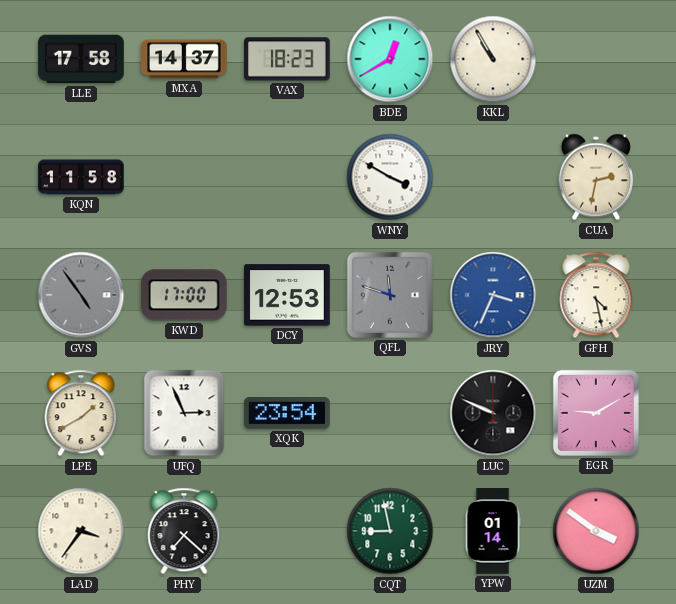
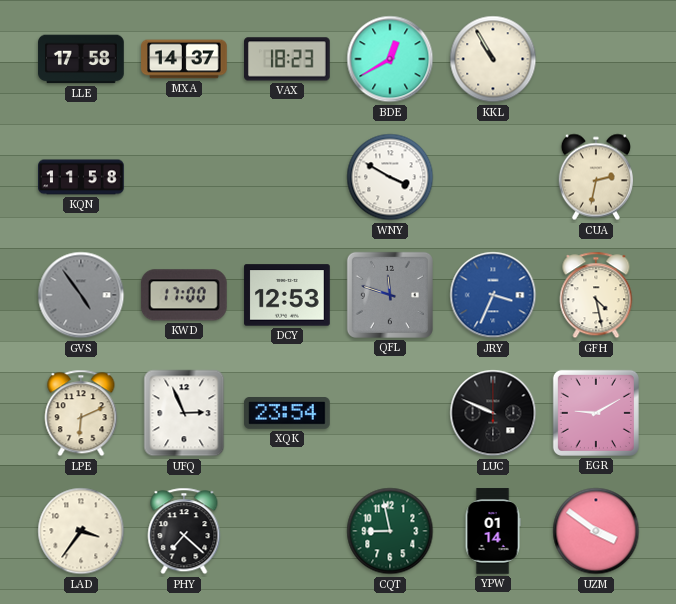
LPE: 1:40 -> 6:11
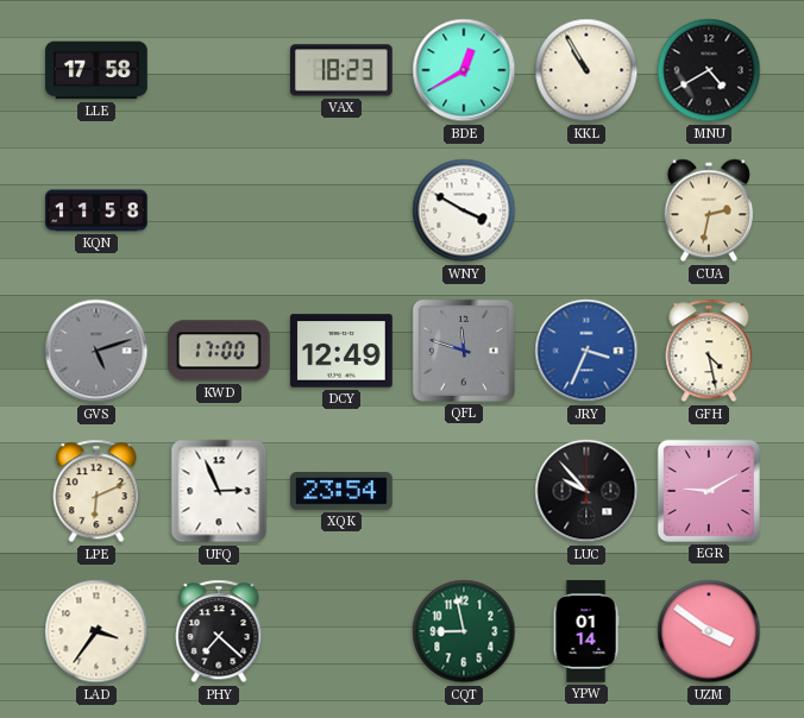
MXA: 14:37 -> none
MNU: none -> 4:40
GVS: 4:54 -> 5:12
DCY: 12:53 -> 12:49
LUC: 9:49 -> 9:53
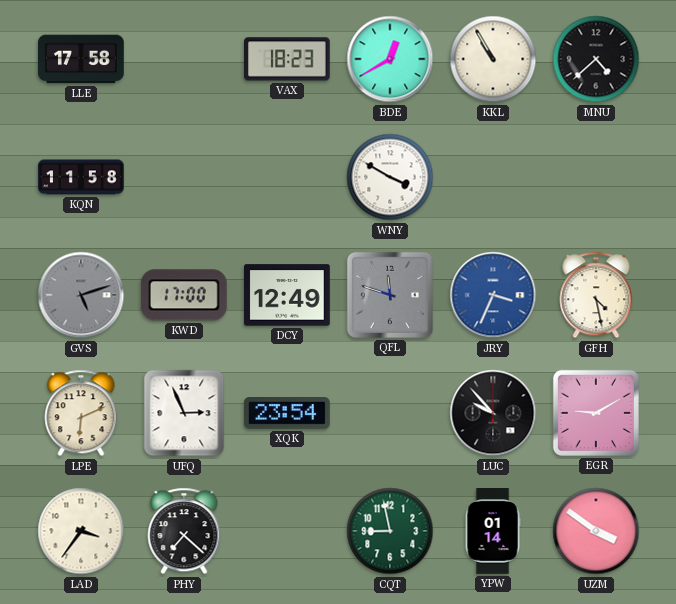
MNU: 4:40 -> 4:38
CUA: 2:32 -> none
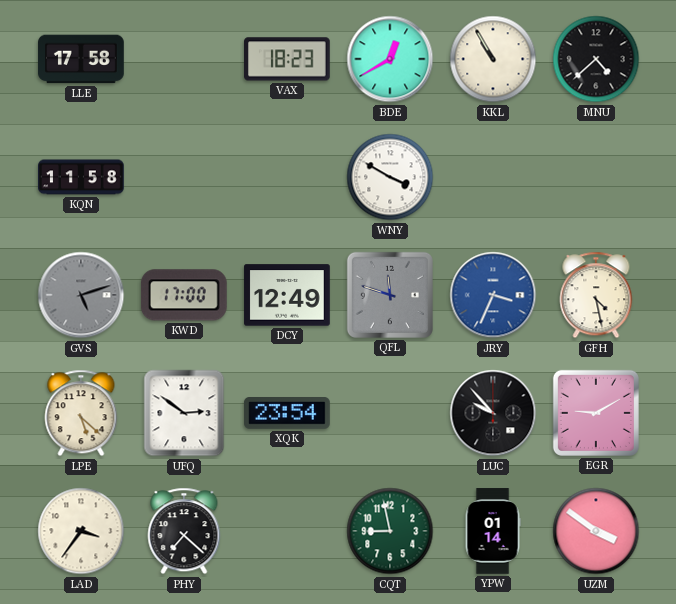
LPE: 6:11 -> 5:22
UFQ: 2:56 -> 2:51
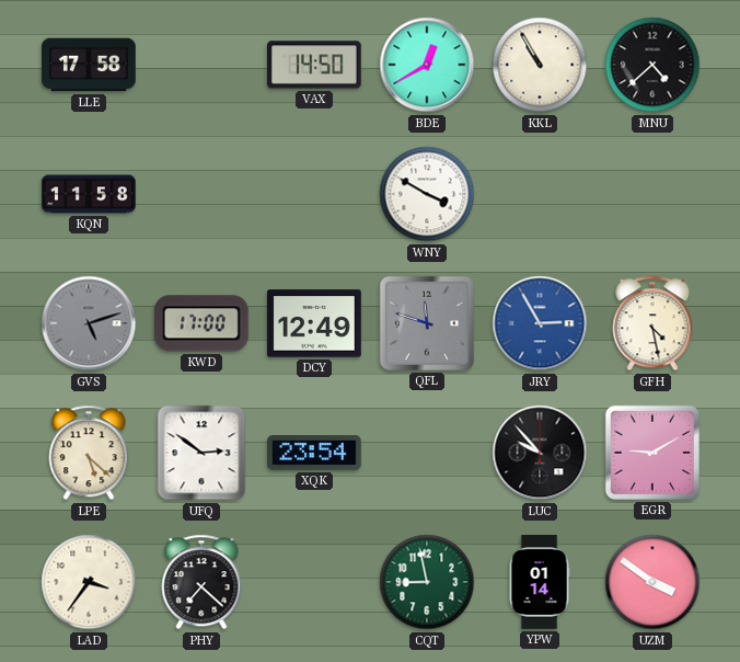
VAX: 18:23 -> 14:50
JRY: 3:34 -> 2:55
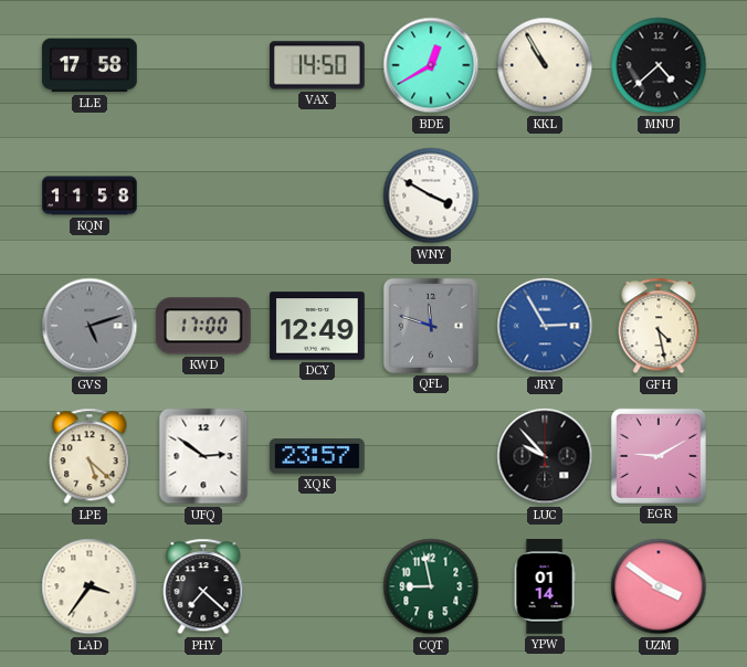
XQK: 23:54 -> 23:57
